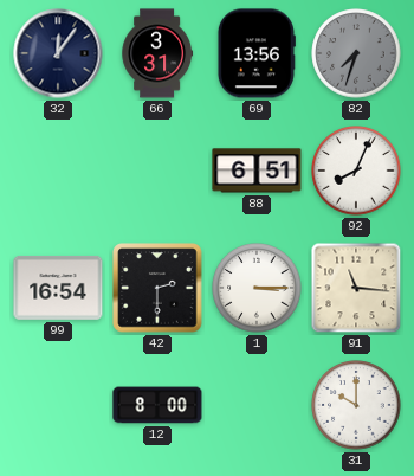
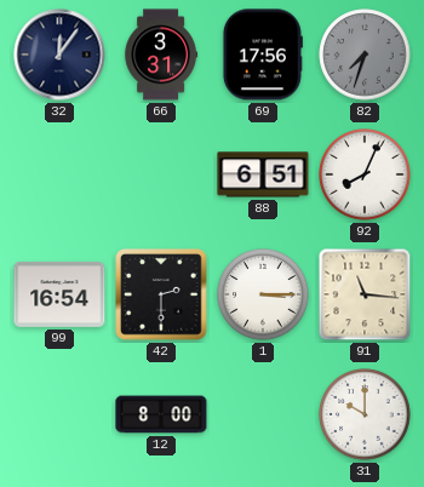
69: 13:56 -> 17:56
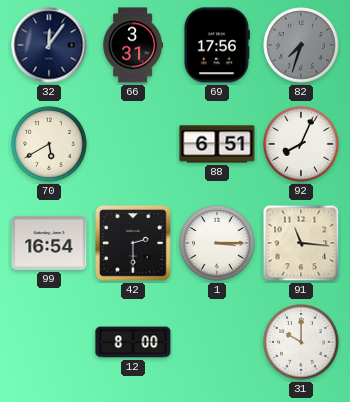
70: none -> 5:40
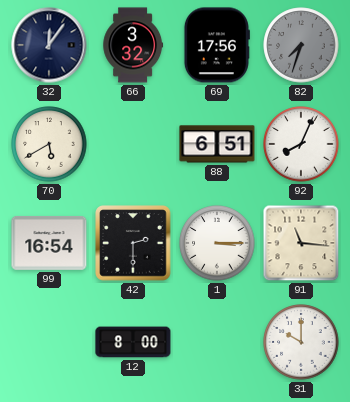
66: 3:31 -> 3:32
